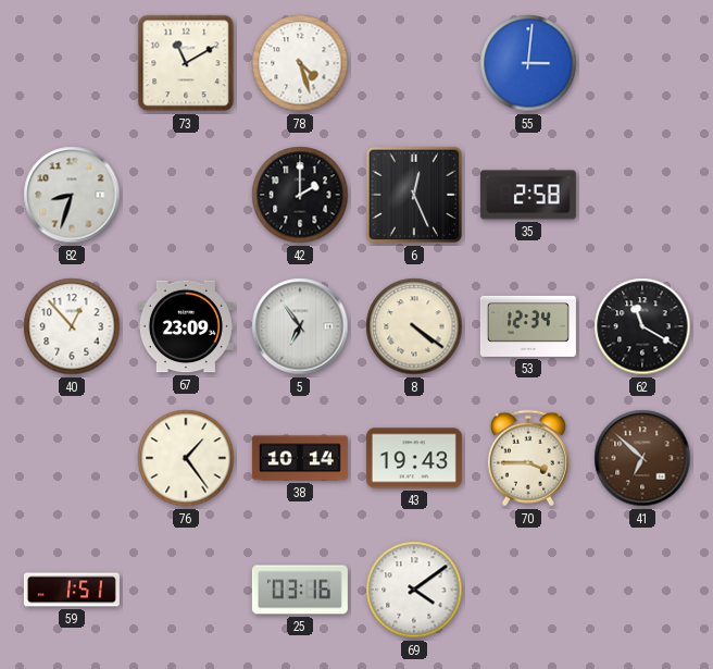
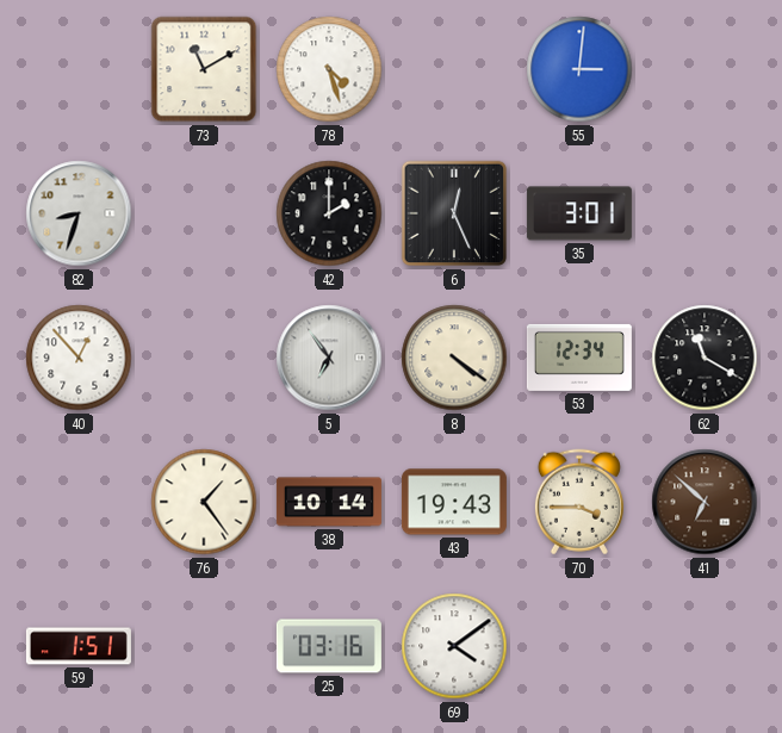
35: 2:58 -> 3:01
67: 23:09 -> none
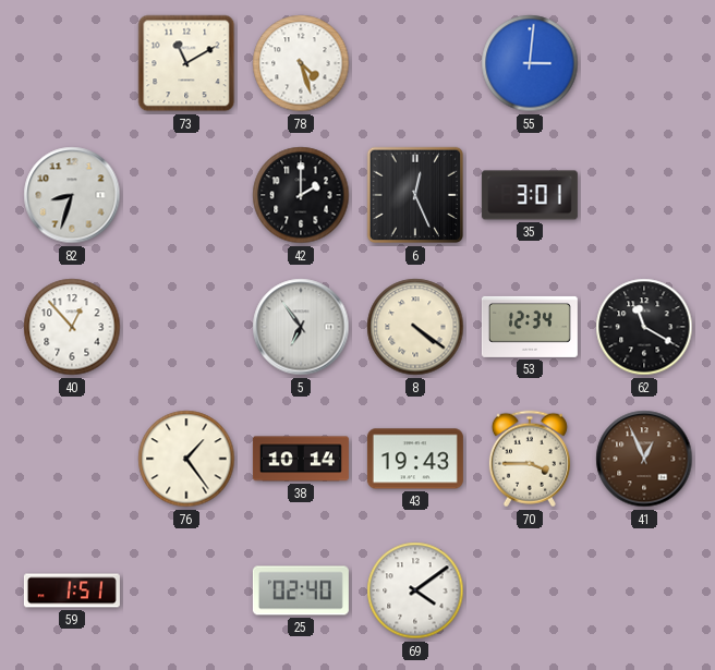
41: 6:52 -> 12:56
25: 03:16 -> 02:40
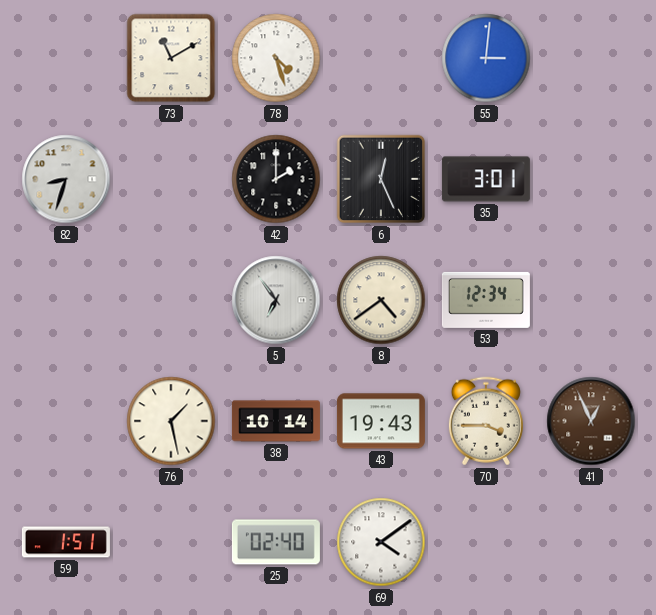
40: 12:53 -> none
8: 4:21 -> 4:39
62: 11:20 -> none
76: 1:24 -> 1:28
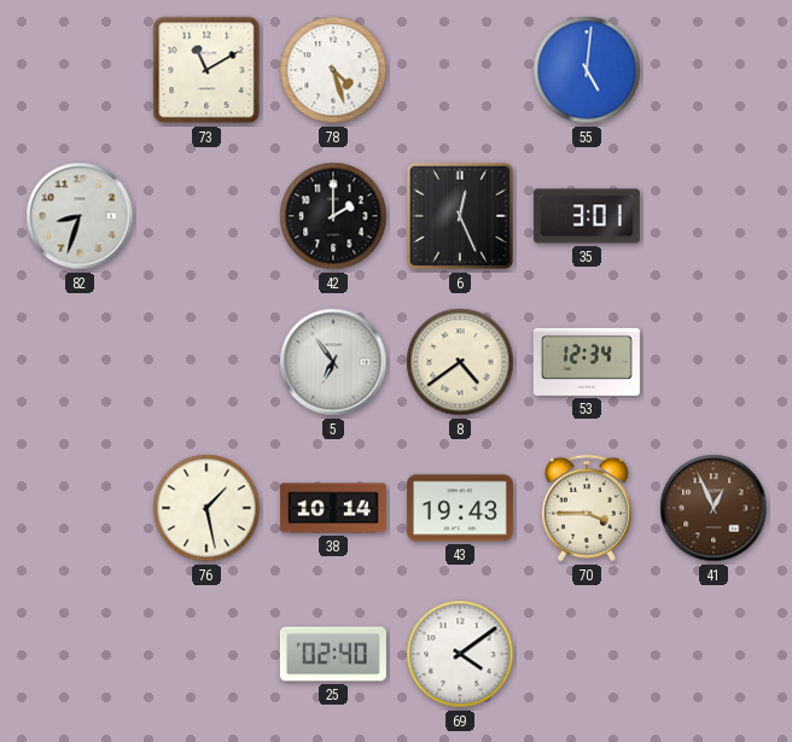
55: 3:01 -> 5:01
59: 1:51 -> none
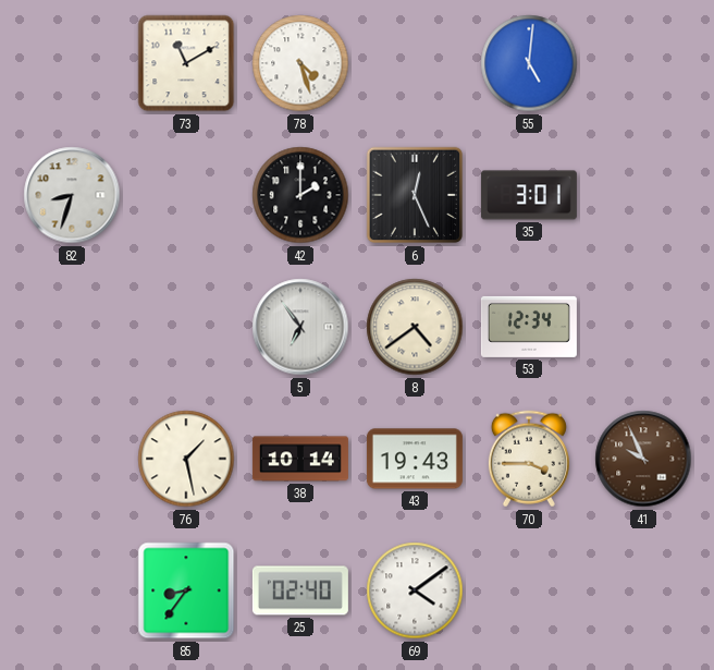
41: 12:56 -> 9:56
85: none -> 8:36
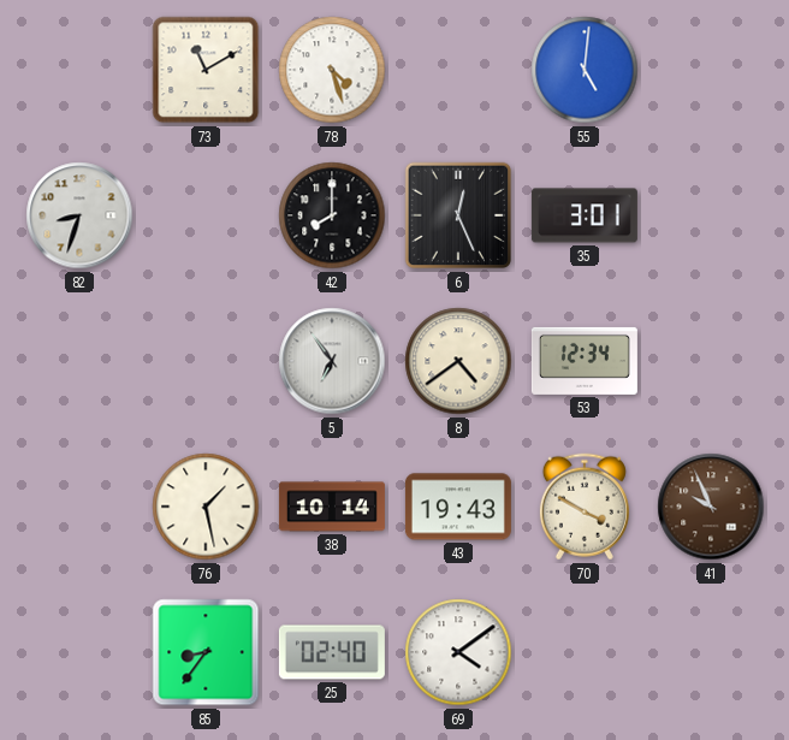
42: 2:00 -> 8:00
70: 3:45 -> 3:50
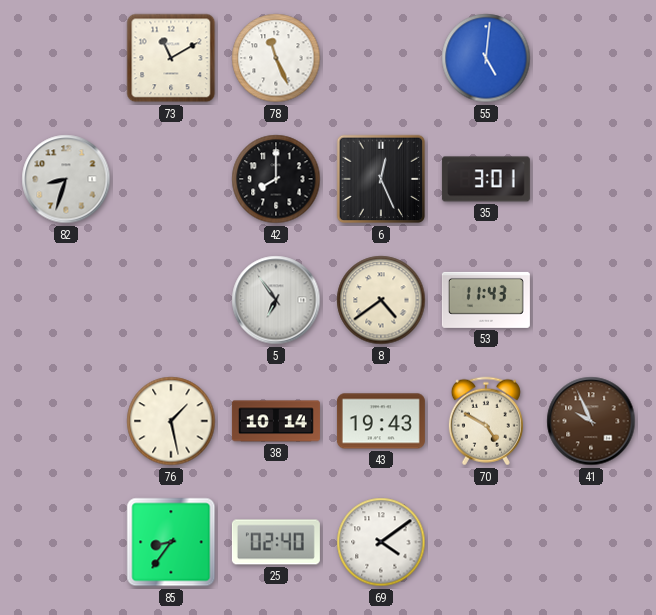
78: 4:27 -> 11:26
53: 12:34 -> 11:43
70: 3:50 -> 4:50
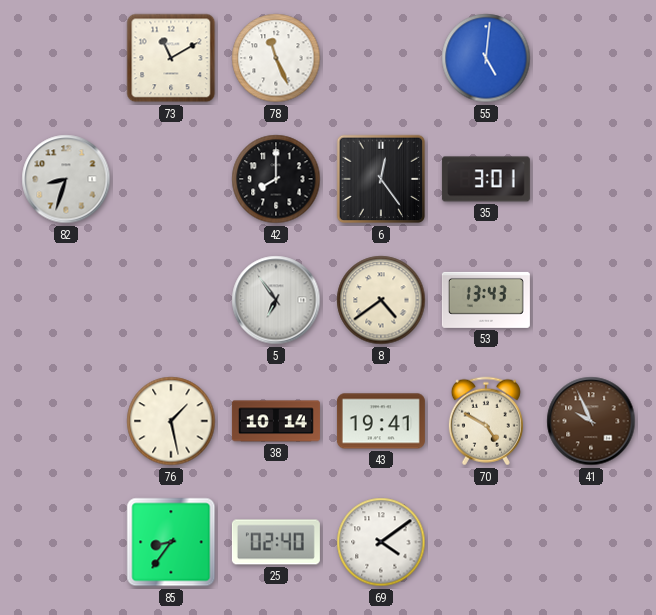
6: 12:26 -> 12:24
53: 11:43 -> 13:43
43: 19:43 -> 19:41
